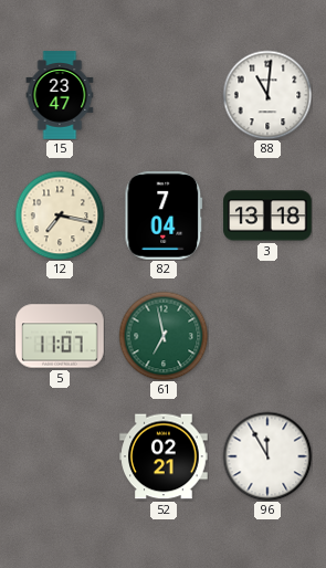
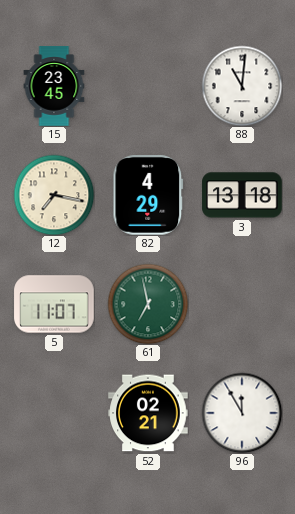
15: 23:47 -> 23:45
82: 7:04 -> 4:29
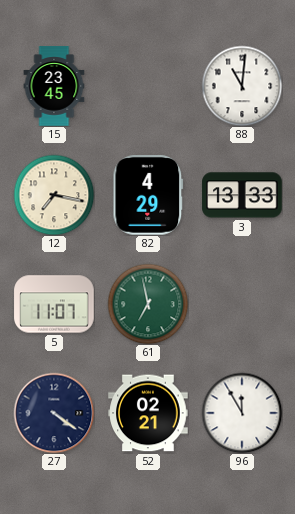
3: 13:18 -> 13:33
27: none -> 4:21
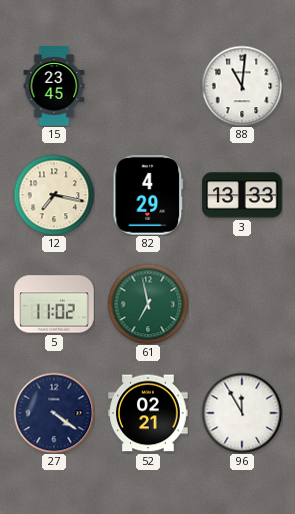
5: 11:07 -> 11:02
